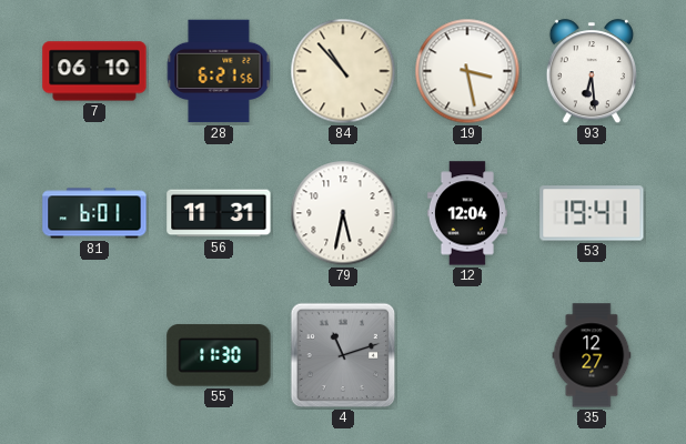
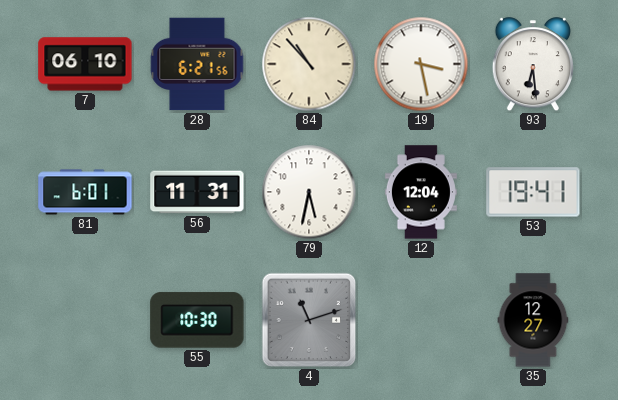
55: 11:30 -> 10:30
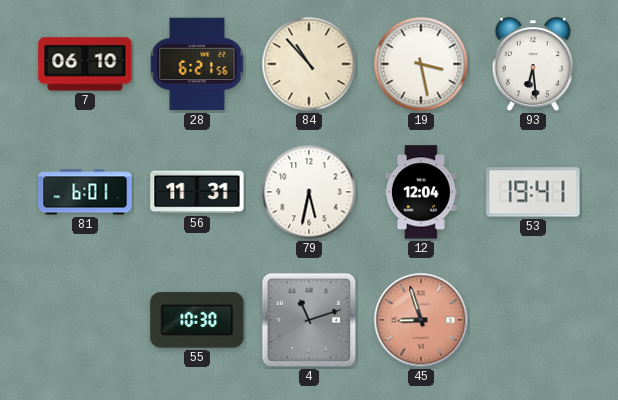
45: none -> 8:57
35: 12:27 -> none
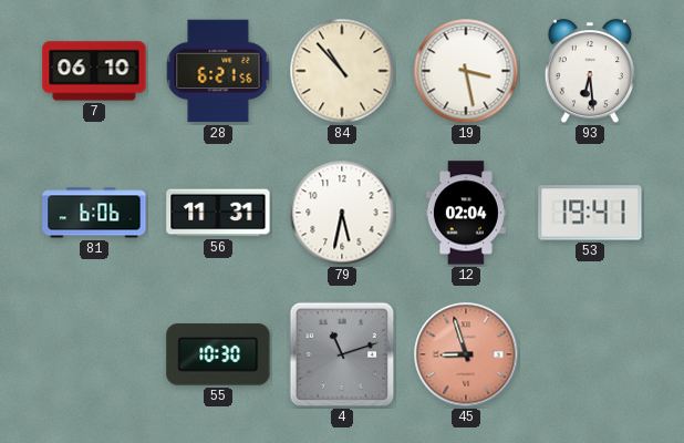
81: 6:01 -> 6:06
12: 12:04 -> 02:04
